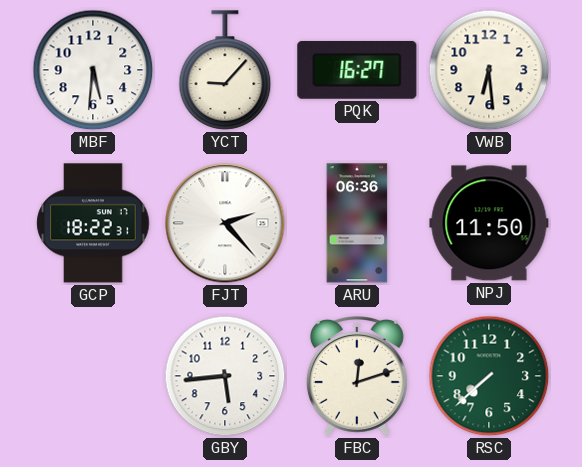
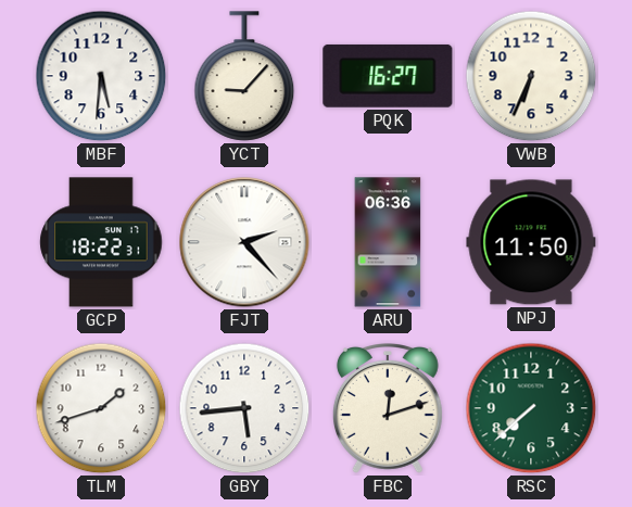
VWB: 6:29 -> 6:34
TLM: none -> 1:42
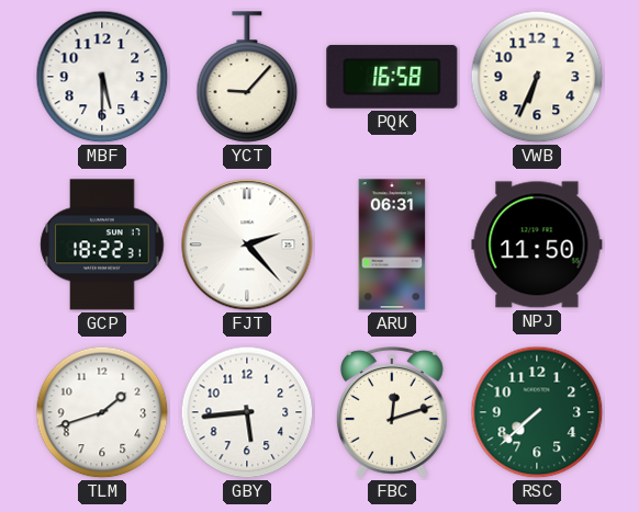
MBF: 5:31 -> 5:30
PQK: 16:27 -> 16:58
ARU: 06:36 -> 06:31
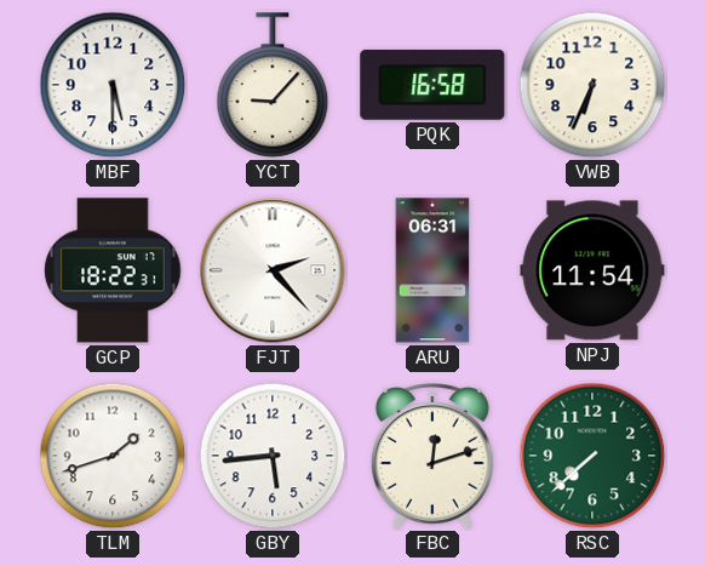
NPJ: 11:50 -> 11:54
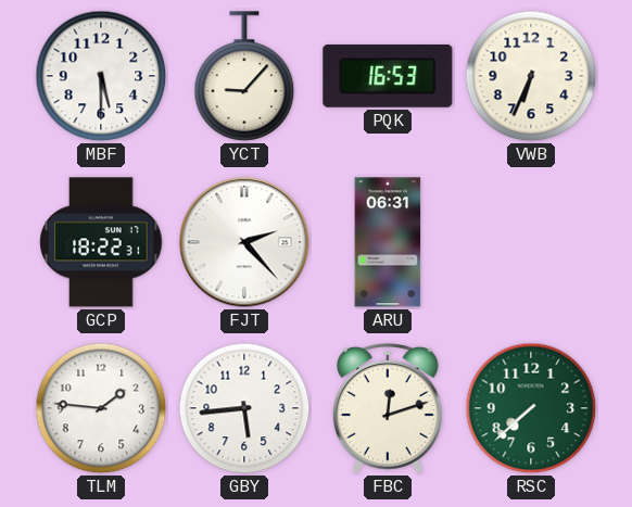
PQK: 16:58 -> 16:53
NPJ: 11:54 -> none
TLM: 1:42 -> 1:46
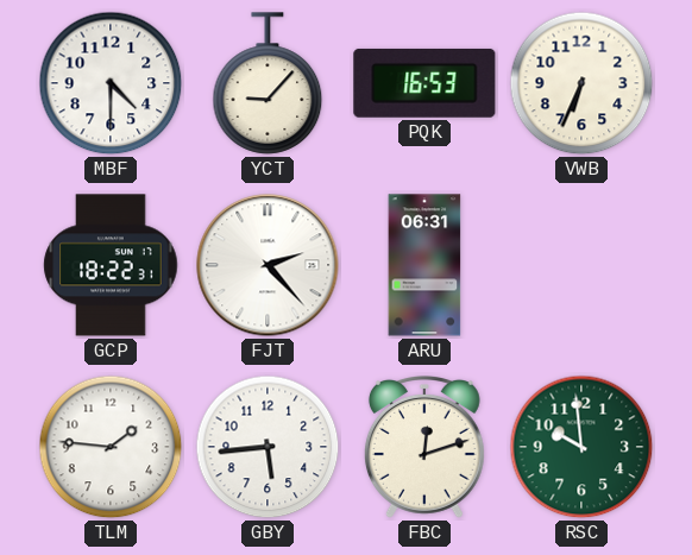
MBF: 5:30 -> 4:30
RSC: 7:38 -> 9:59
